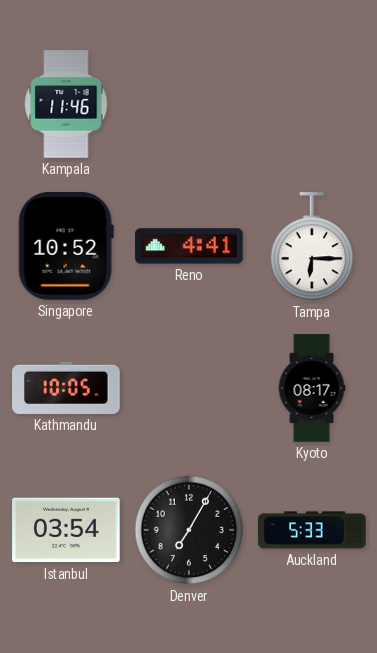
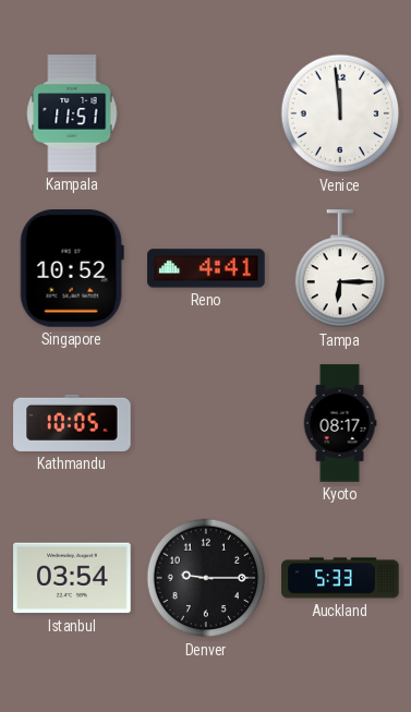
Kampala: 11:46 -> 11:51
Venice: none -> 11:59
Denver: 7:05 -> 9:15
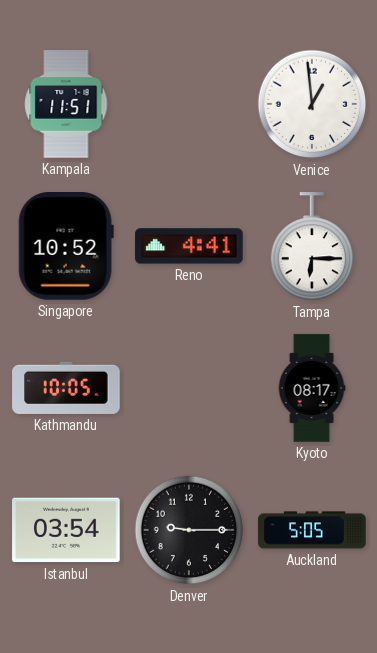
Venice: 11:59 -> 12:59
Auckland: 5:33 -> 5:05
